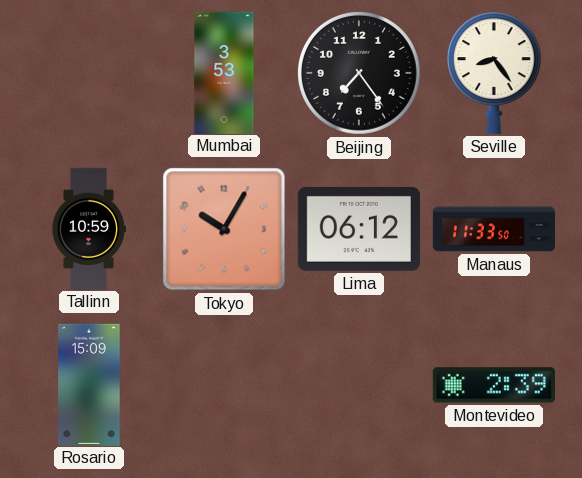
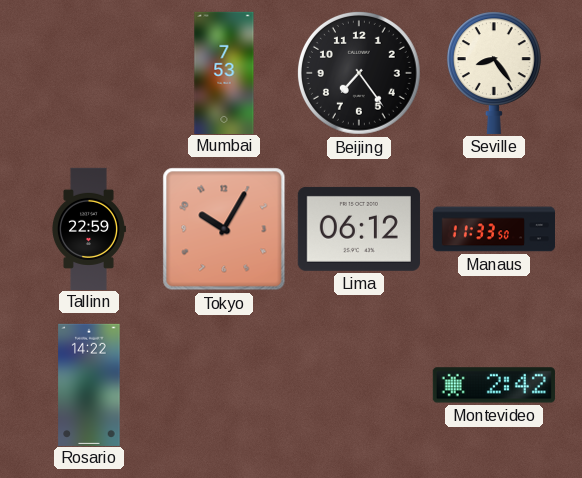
Mumbai: 3:53 -> 7:53
Tallinn: 10:59 -> 22:59
Rosario: 15:09 -> 14:22
Montevideo: 2:39 -> 2:42
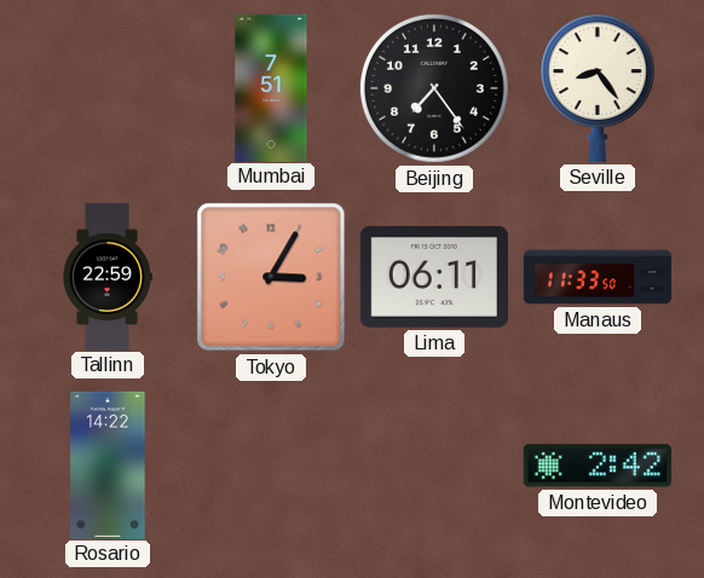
Mumbai: 7:53 -> 7:51
Tokyo: 10:05 -> 3:05
Lima: 06:12 -> 06:11
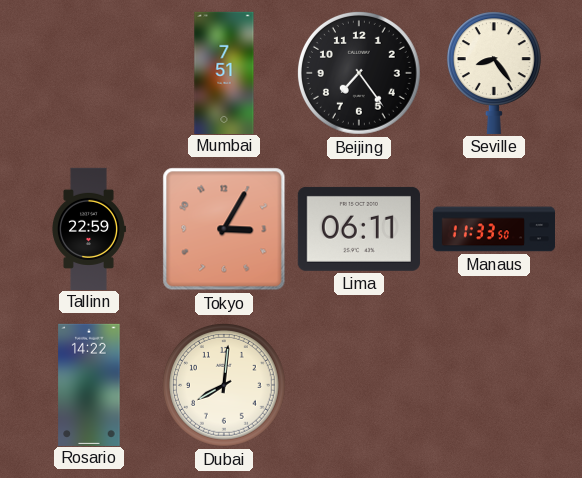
Dubai: none -> 8:01
Montevideo: 2:42 -> none
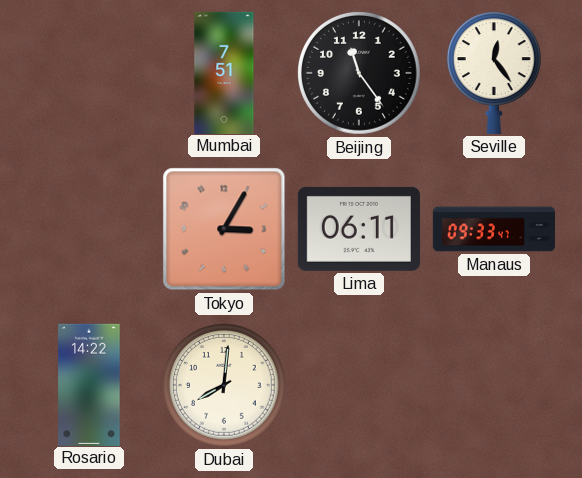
Beijing: 7:24 -> 11:24
Seville: 8:24 -> 12:24
Tallinn: 22:59 -> none
Manaus: 11:33 -> 09:33
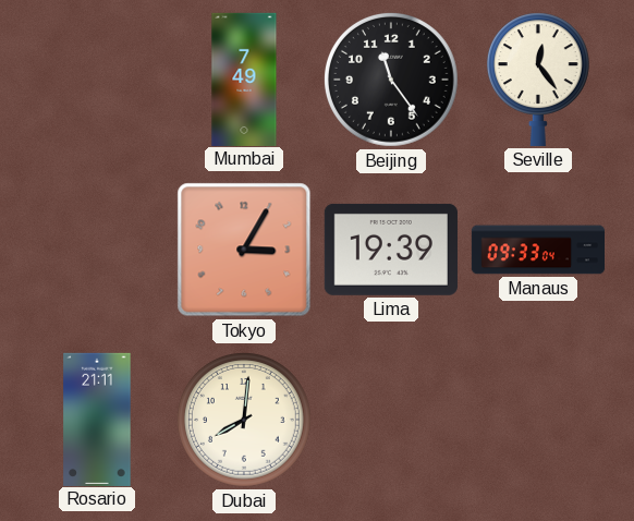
Mumbai: 7:51 -> 7:49
Lima: 06:11 -> 19:39
Manaus: 09:33:47 -> 09:33:04
Rosario: 14:22 -> 21:11
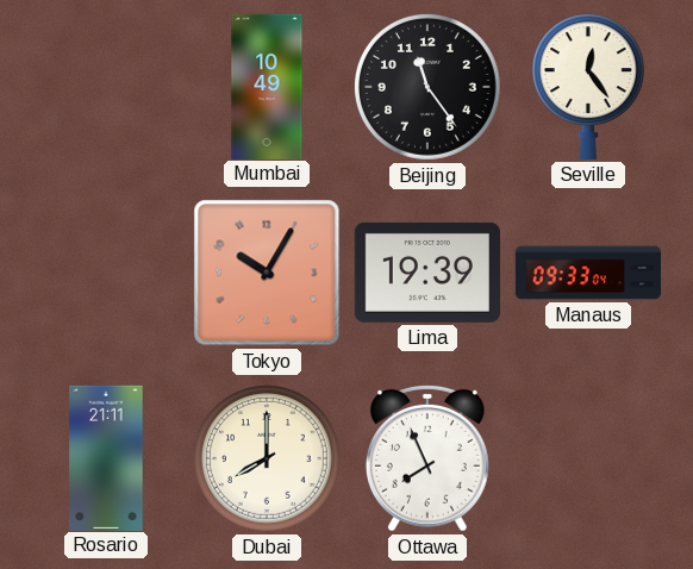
Mumbai: 7:49 -> 10:49
Tokyo: 3:05 -> 10:05
Dubai: 8:01 -> 8:00
Ottawa: none -> 7:56
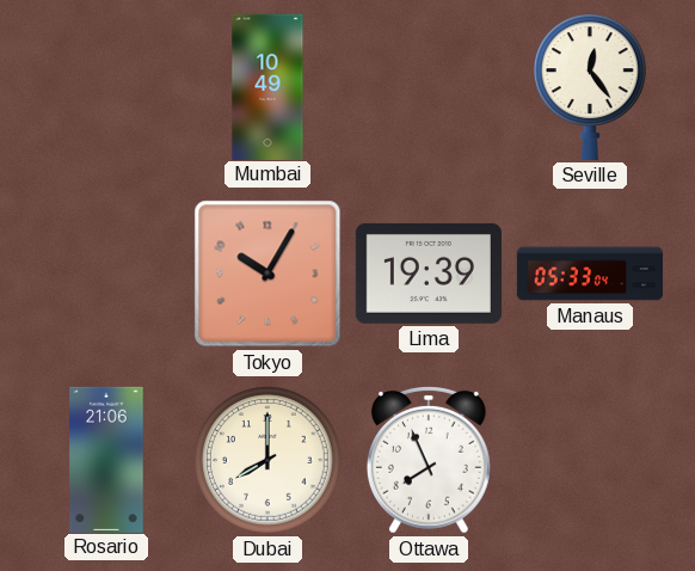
Beijing: 11:24 -> none
Manaus: 09:33 -> 05:33
Rosario: 21:11 -> 21:06
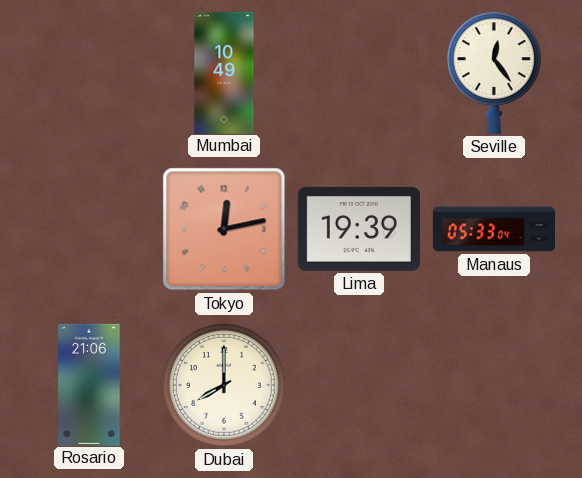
Tokyo: 10:05 -> 12:13
Ottawa: 7:56 -> none
